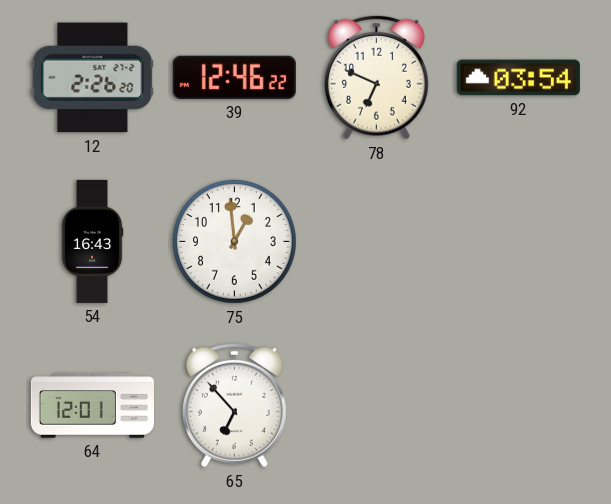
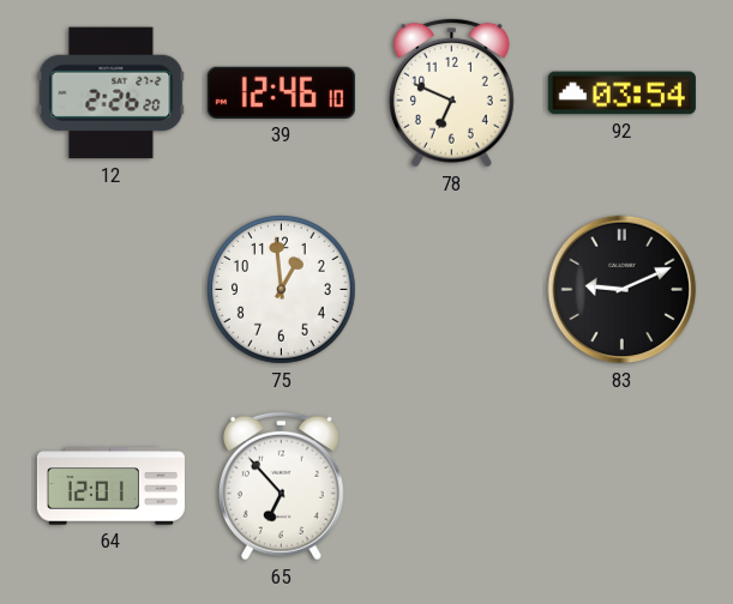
39: 12:46:22 -> 12:46:10
54: 16:43 -> none
83: none -> 9:11
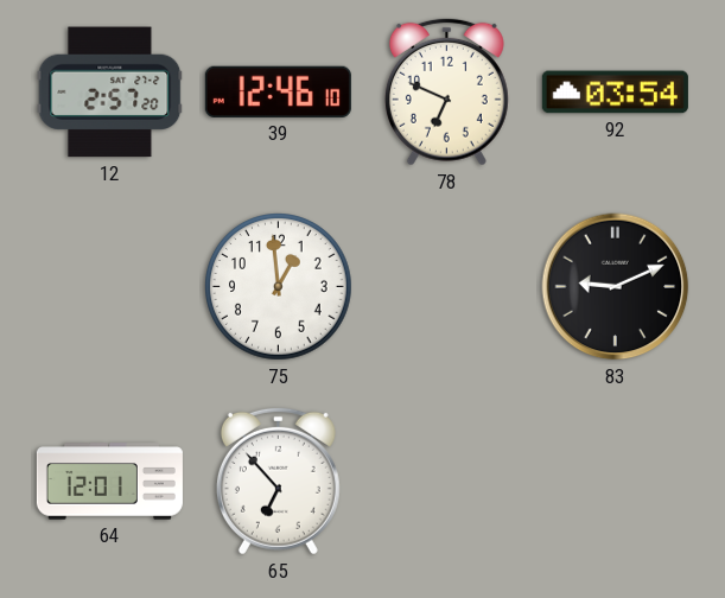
12: 2:26 -> 2:57
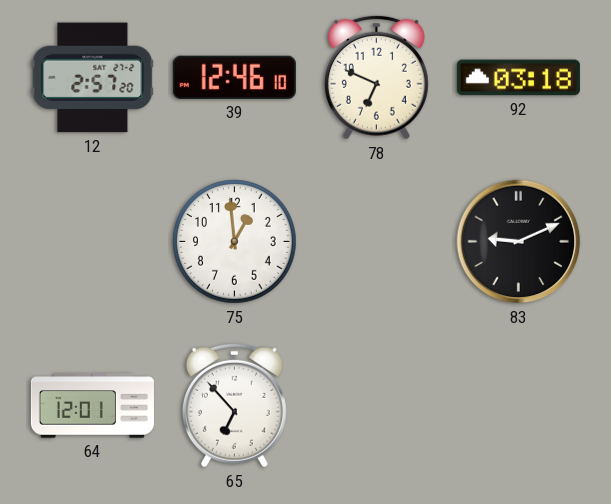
92: 03:54 -> 03:18
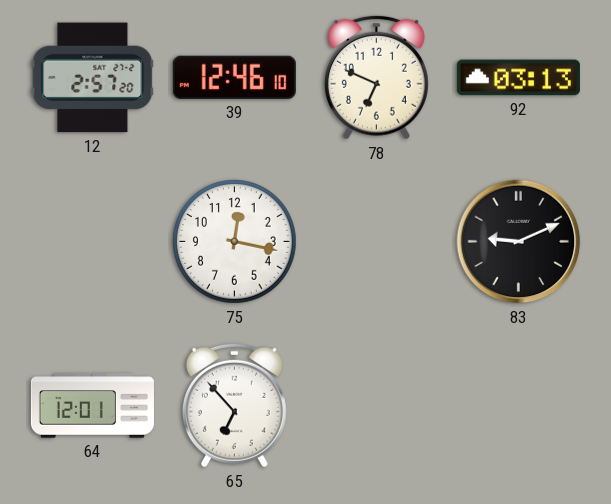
92: 03:18 -> 03:13
75: 12:59 -> 12:17
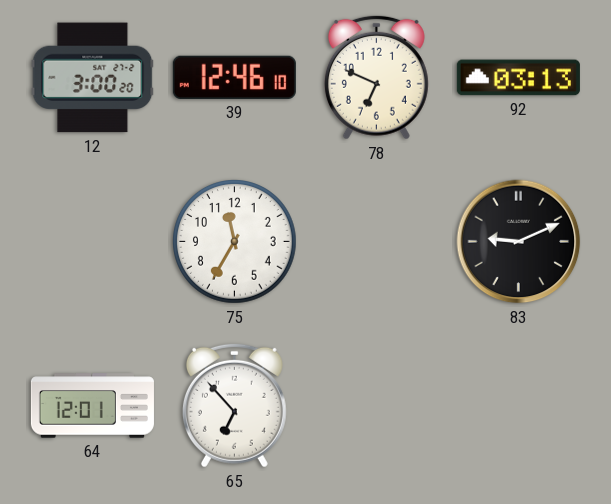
12: 2:57 -> 3:00
75: 12:17 -> 11:35
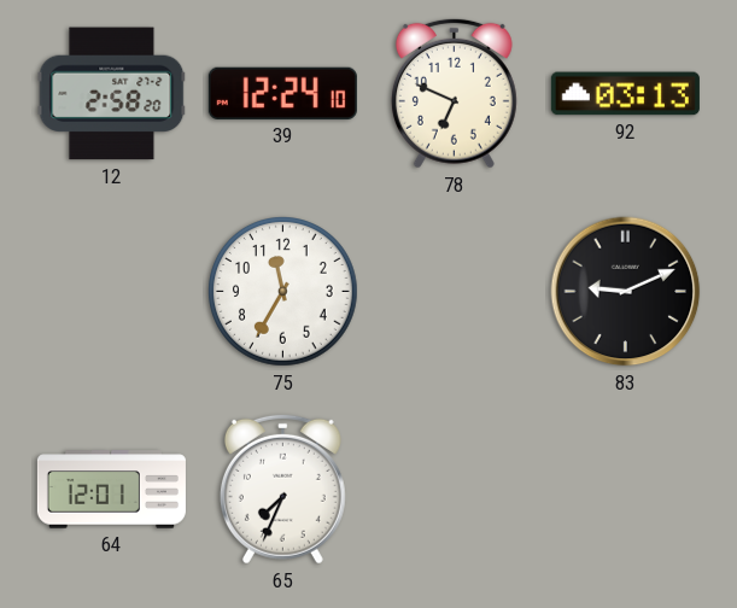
12: 3:00 -> 2:58
39: 12:46 -> 12:24
65: 6:53 -> 7:34
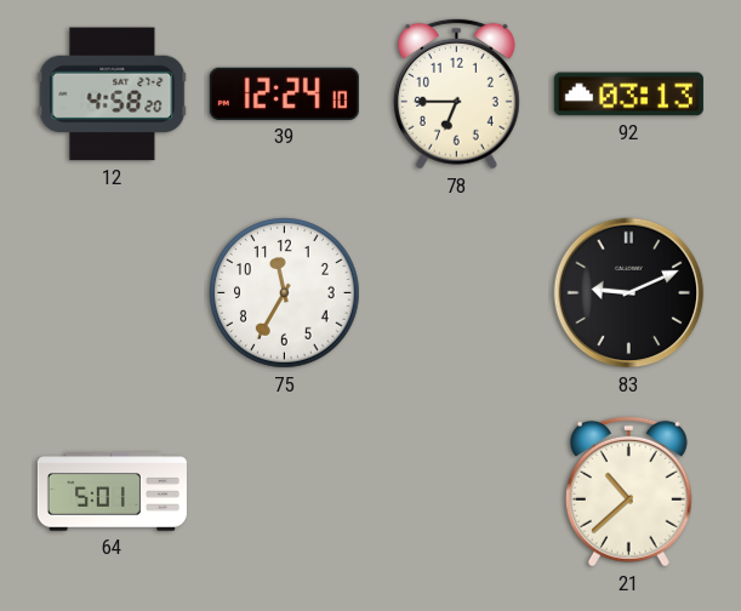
12: 2:58 -> 4:58
78: 6:49 -> 6:45
64: 12:01 -> 5:01
65: 7:34 -> none
21: none -> 10:38
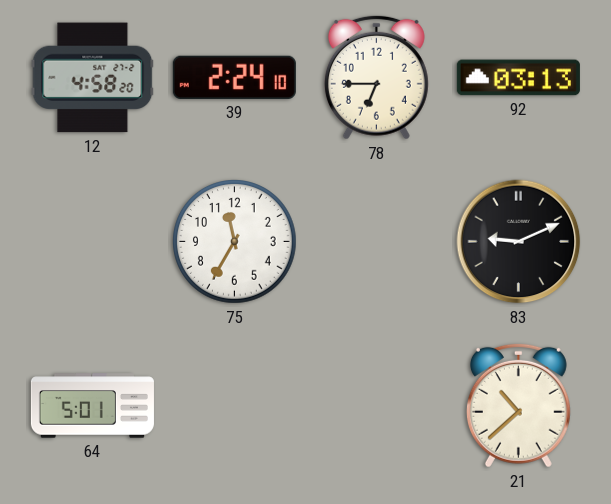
39: 12:24 -> 2:24
